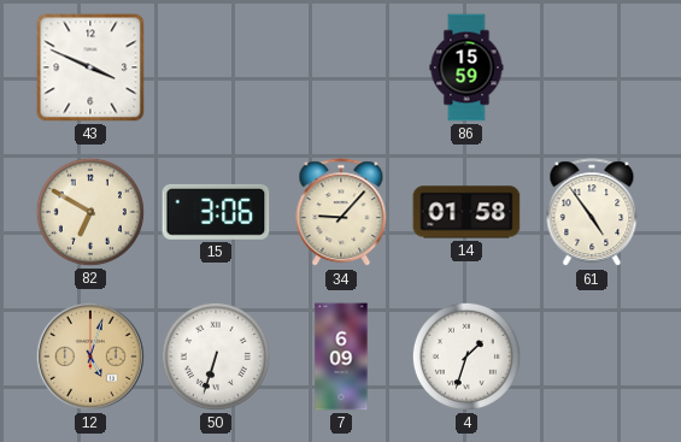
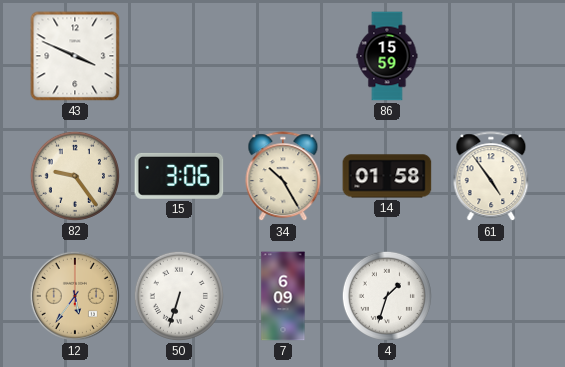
82: 6:50 -> 9:24
34: 9:07 -> 10:25
12: 5:03 -> 5:36
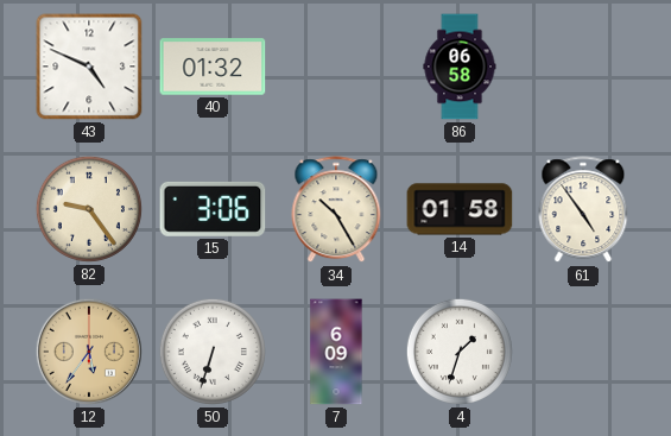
43: 3:49 -> 4:49
40: none -> 01:32
86: 15:59 -> 06:58
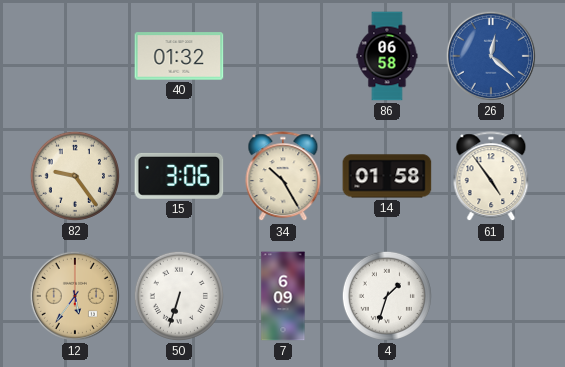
43: 4:49 -> none
26: none -> 12:22
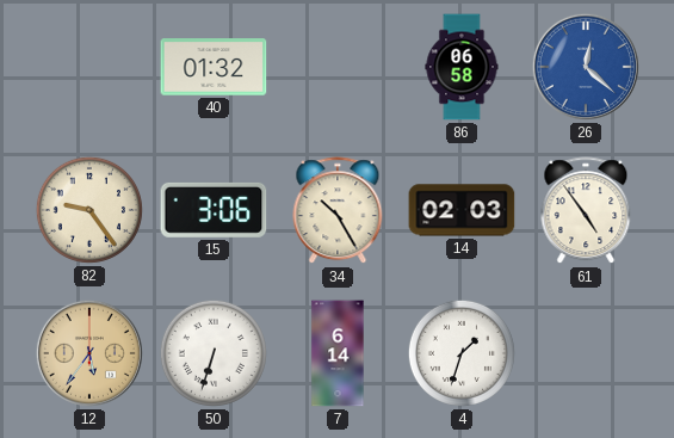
14: 01:58 -> 02:03
7: 6:09 -> 6:14
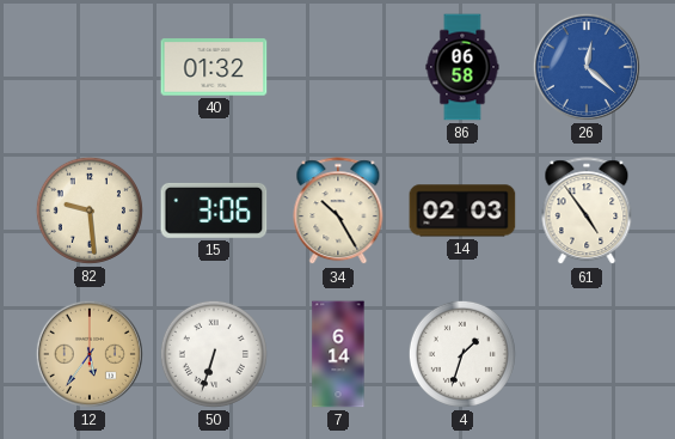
82: 9:24 -> 9:29
